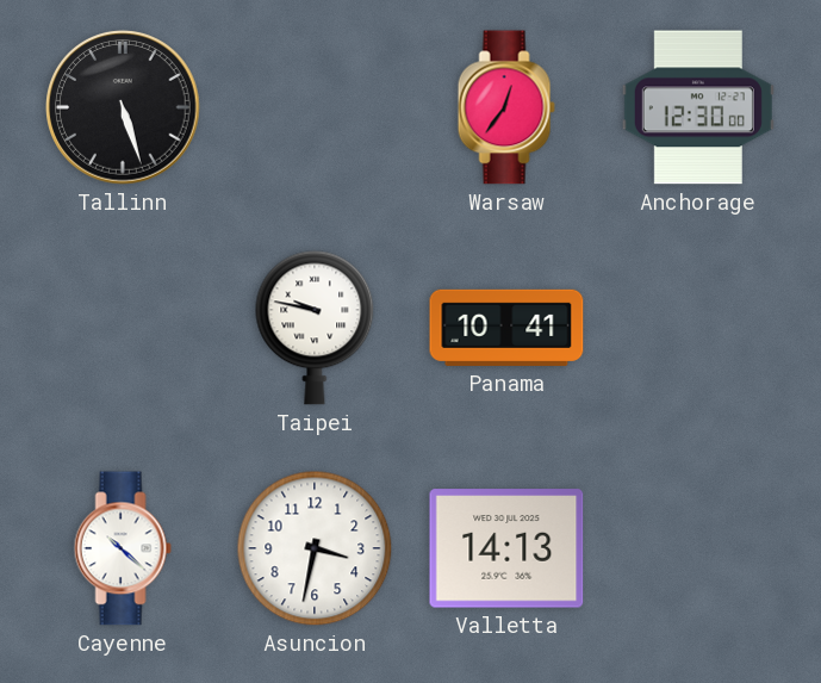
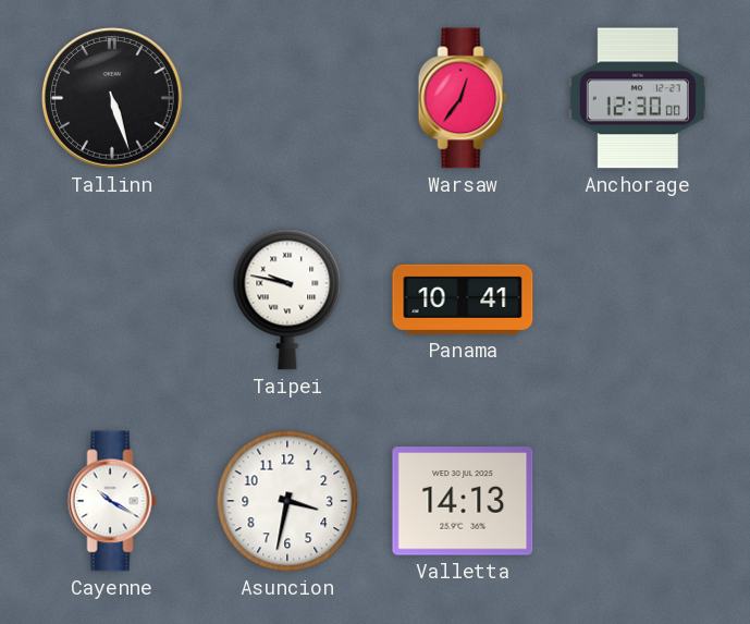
Cayenne: 10:22 -> 10:20
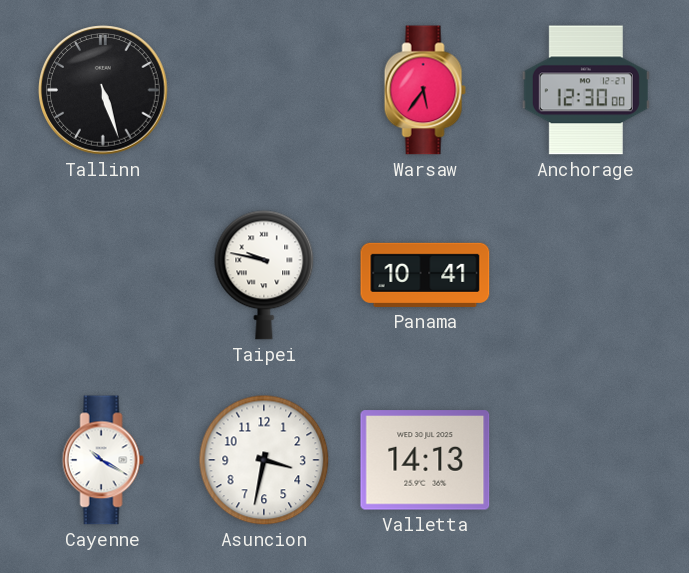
Warsaw: 12:36 -> 5:36
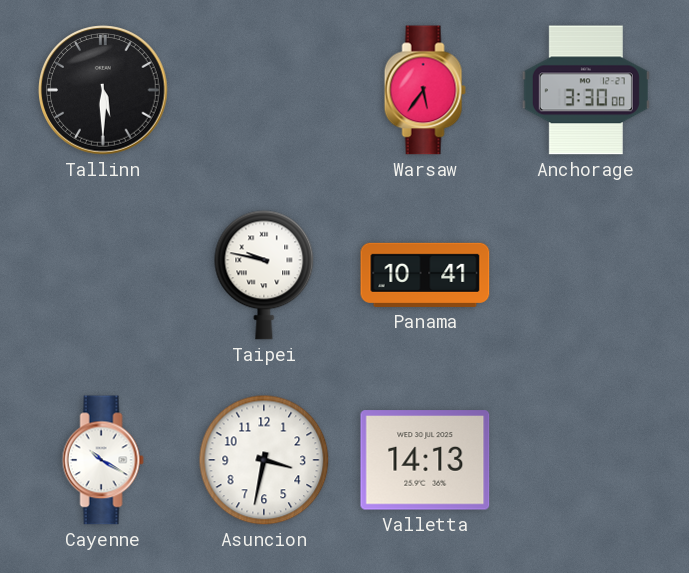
Tallinn: 5:27 -> 5:30
Anchorage: 12:30 -> 3:30
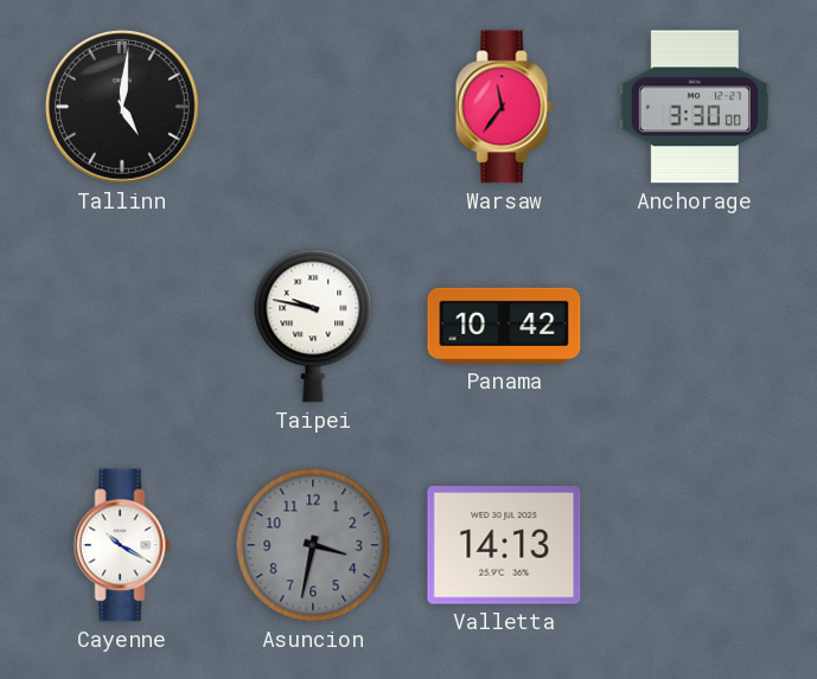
Tallinn: 5:30 -> 5:01
Warsaw: 5:36 -> 11:36
Panama: 10:41 -> 10:42
Asuncion dial: white -> grey
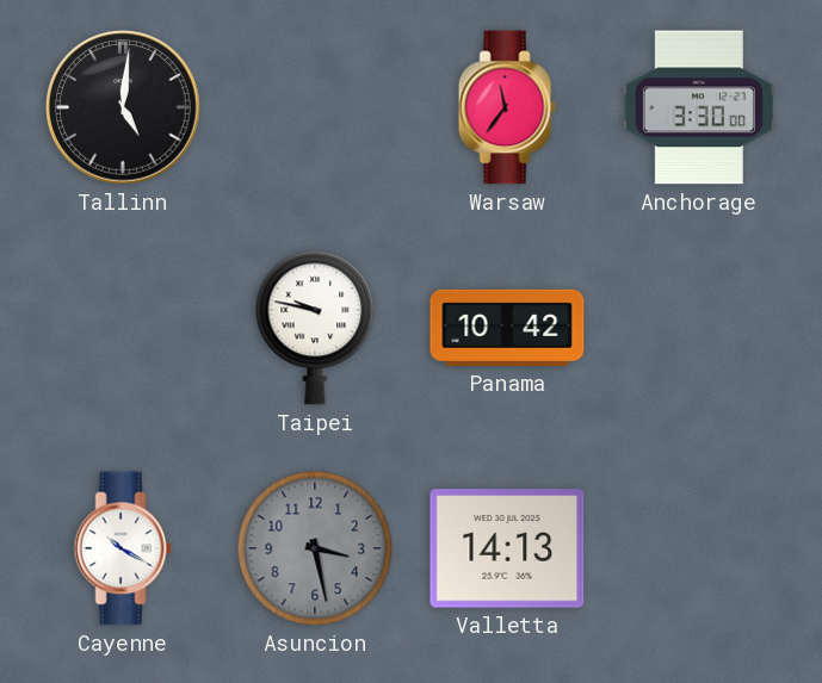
Asuncion: 3:32 -> 3:28
